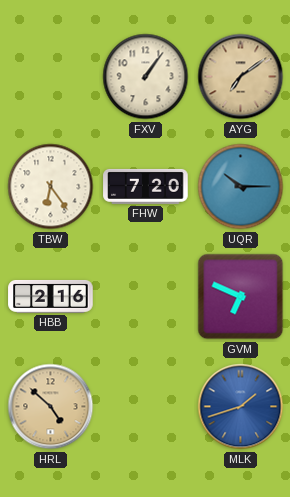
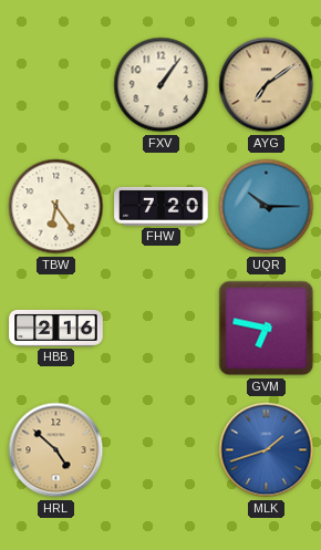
GVM: 6:49 -> 6:47
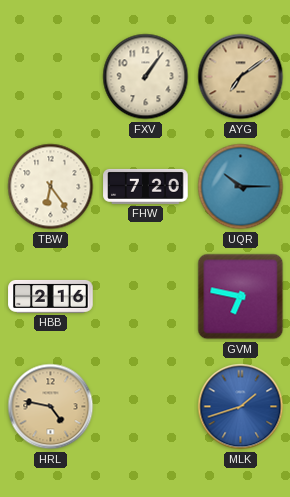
HRL: 4:52 -> 4:47
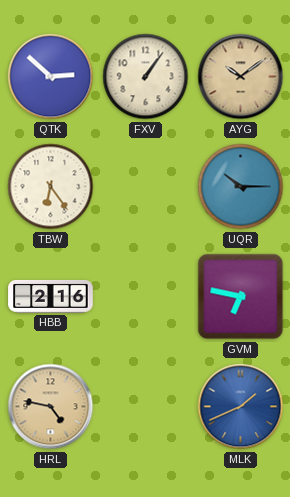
QTK: none -> 2:52
AYG: 7:09 -> 10:09
FHW: 7:20 -> none
MLK: 1:42 -> 1:41
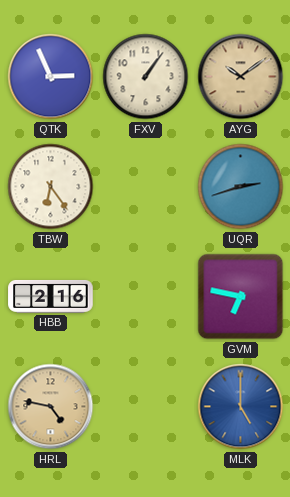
QTK: 2:52 -> 2:56
UQR: 10:15 -> 2:42
MLK: 1:41 -> 5:00
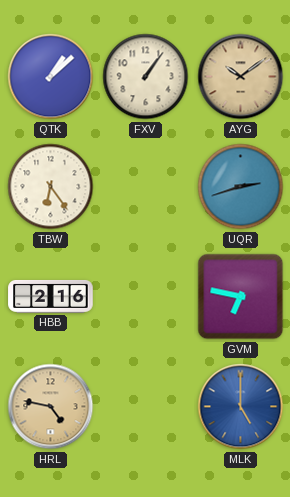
QTK: 2:56 -> 1:08
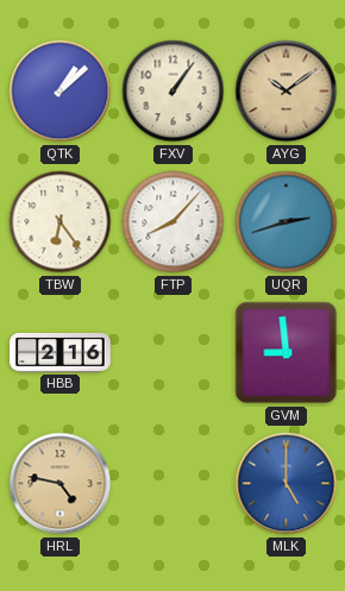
FTP: none -> 8:07
GVM: 6:47 -> 8:59
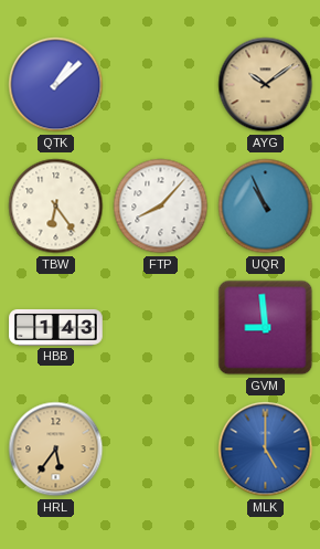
FXV: 1:06 -> none
UQR: 2:42 -> 10:56
HBB: 2:16 -> 1:43
HRL: 4:47 -> 5:36
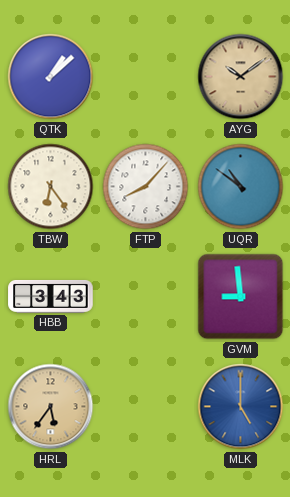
UQR: 10:56 -> 10:51
HBB: 1:43 -> 3:43
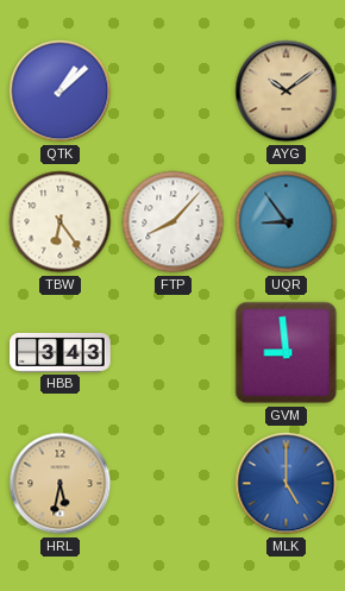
UQR: 10:51 -> 8:54
HRL: 5:36 -> 5:32
